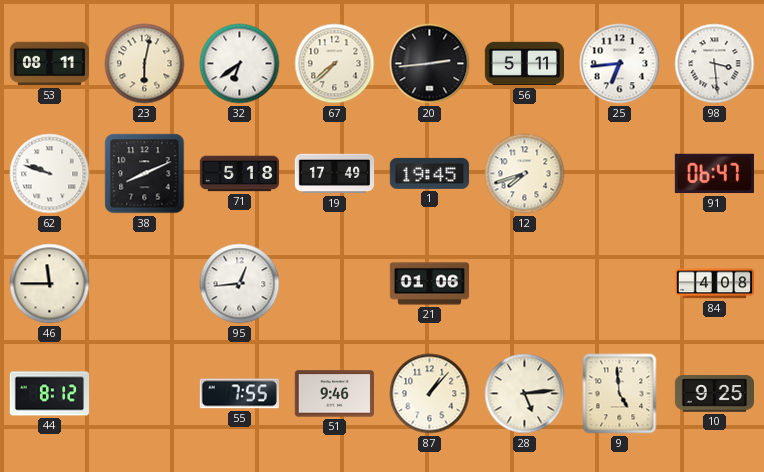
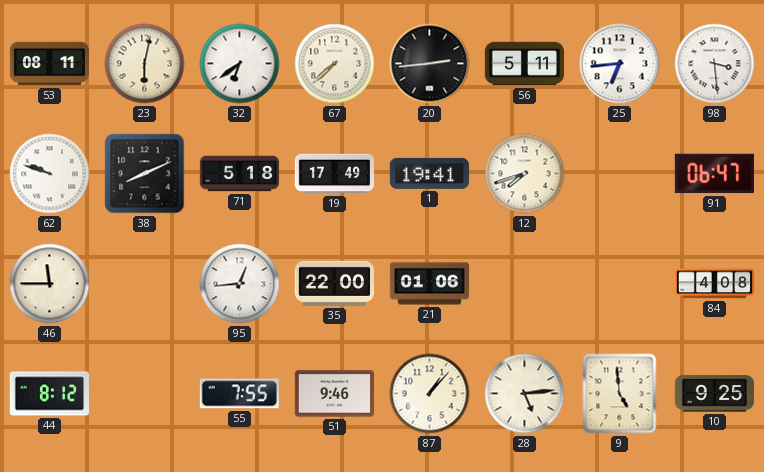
1: 19:45 -> 19:41
35: none -> 22:00
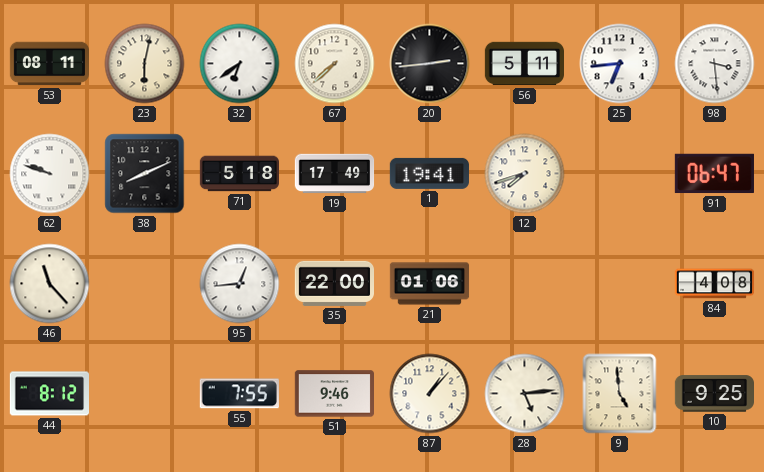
46: 11:45 -> 11:23
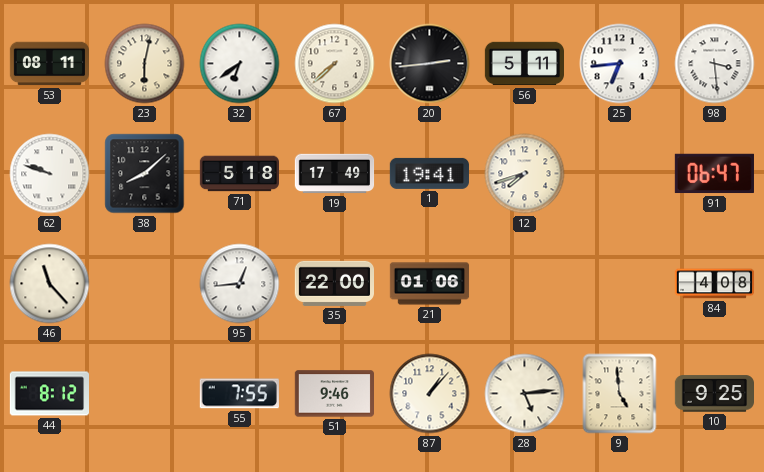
38: 8:11 -> 8:08
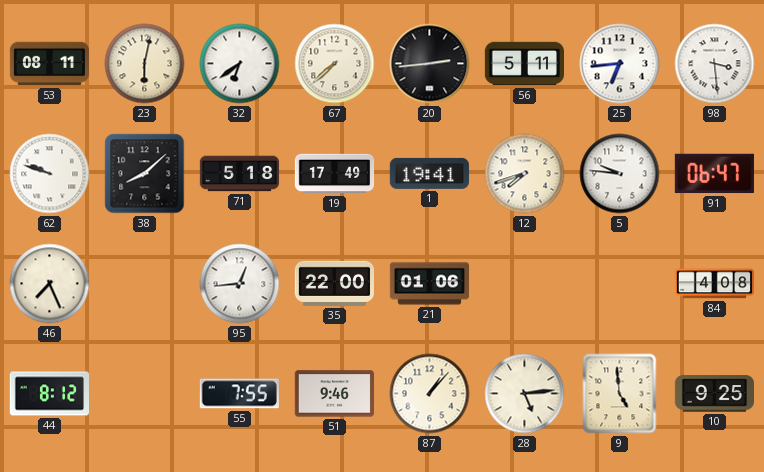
5: none -> 9:46
46: 11:23 -> 7:26
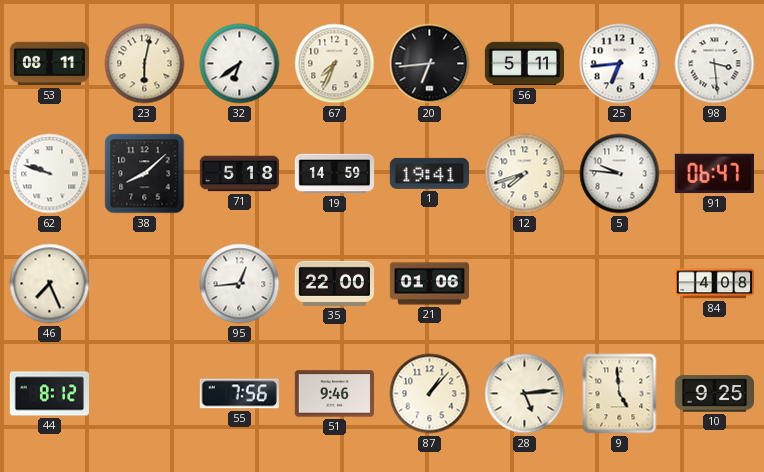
67: 7:38 -> 7:34
20: 2:44 -> 6:44
19: 17:49 -> 14:59
55: 7:55 -> 7:56
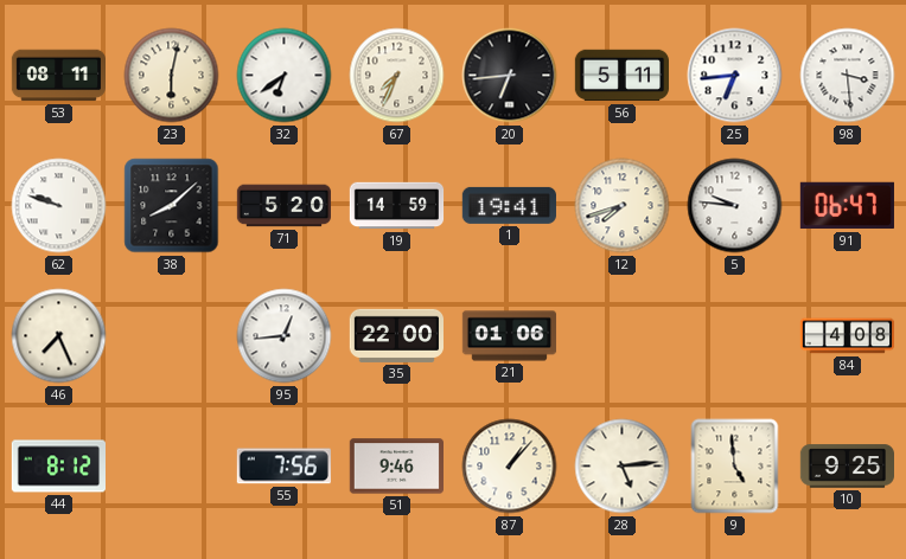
71: 5:18 -> 5:20
